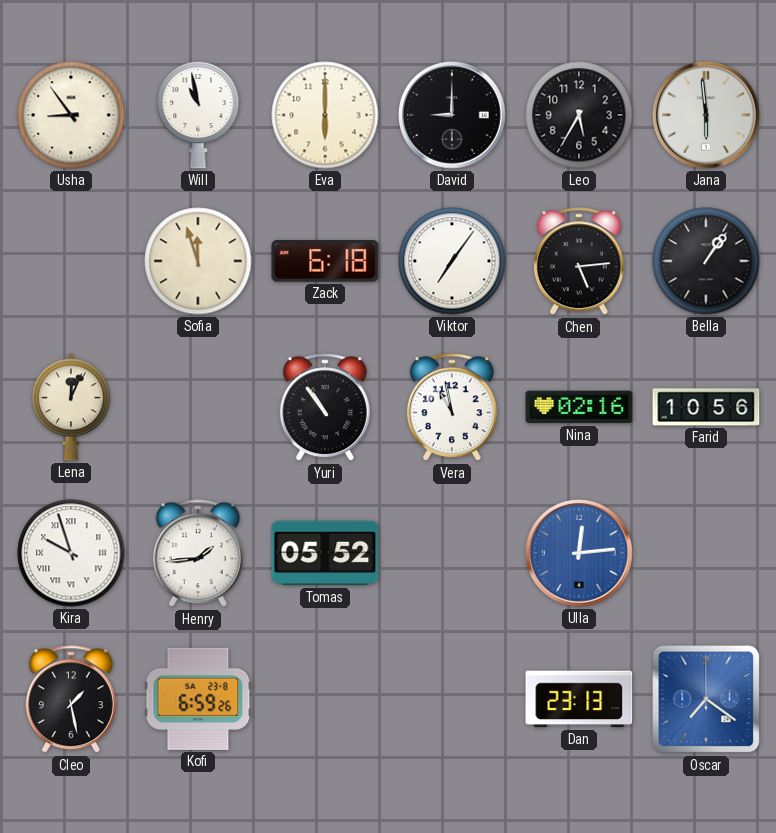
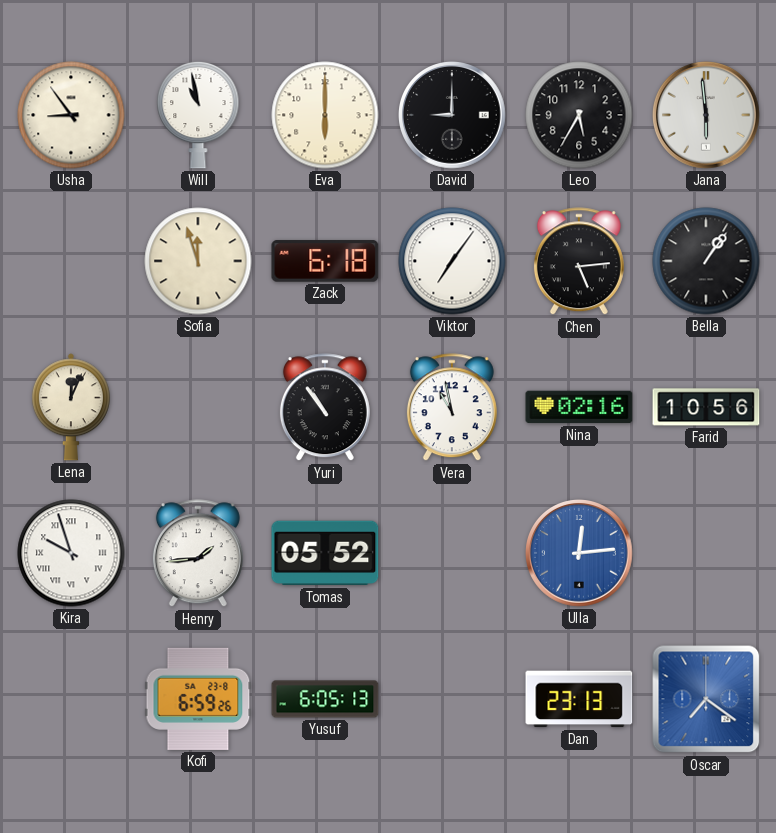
Cleo: 1:28 -> none
Yusuf: none -> 6:05
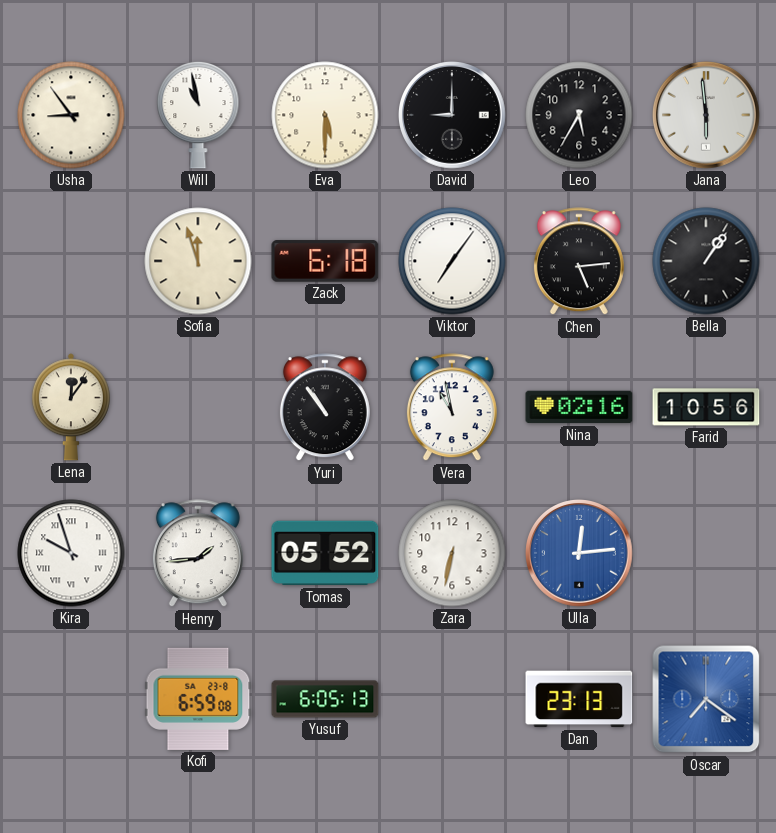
Eva: 6:00 -> 5:30
Lena: 12:04 -> 12:06
Zara: none -> 6:32
Kofi: 6:59:26 -> 6:59:08
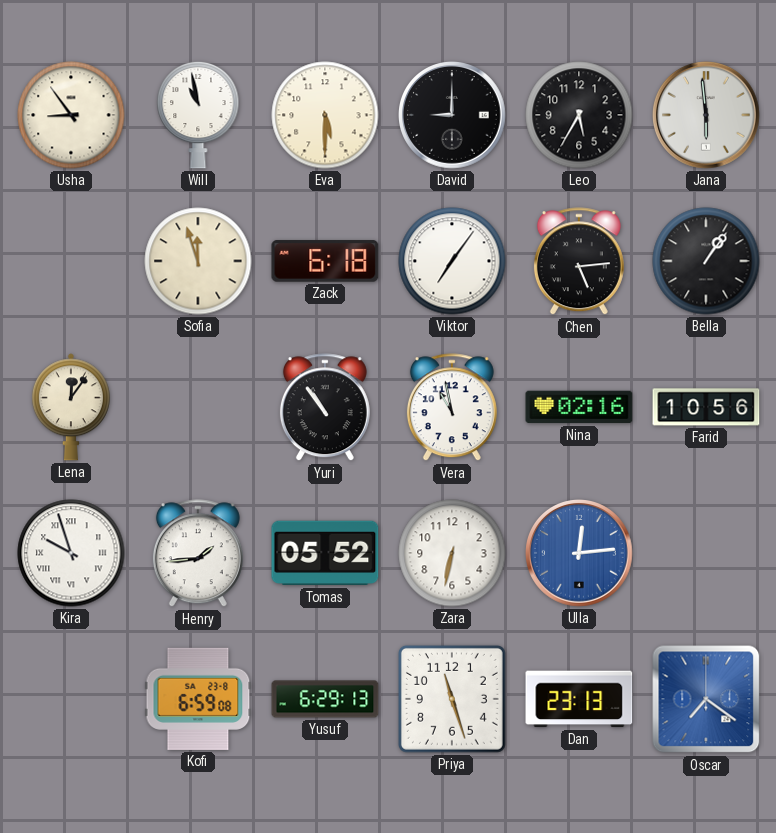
Yusuf: 6:05 -> 6:29
Priya: none -> 11:27
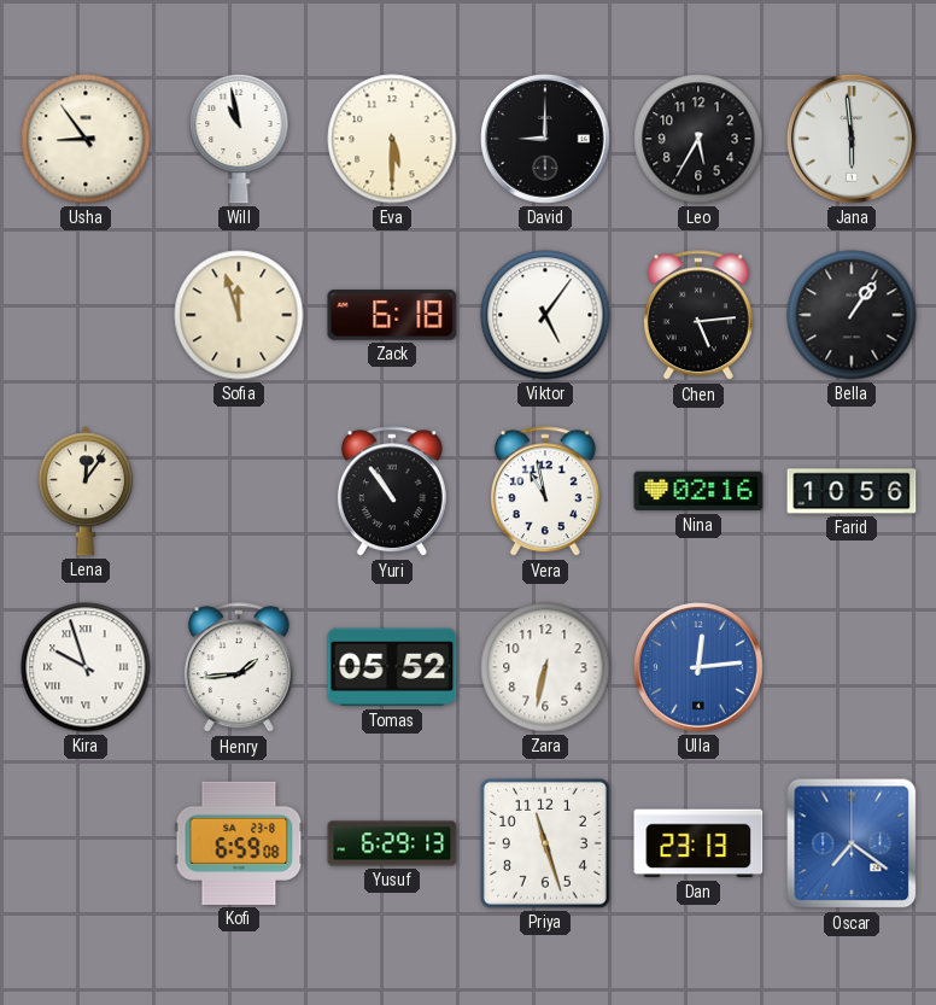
Viktor: 7:06 -> 5:06
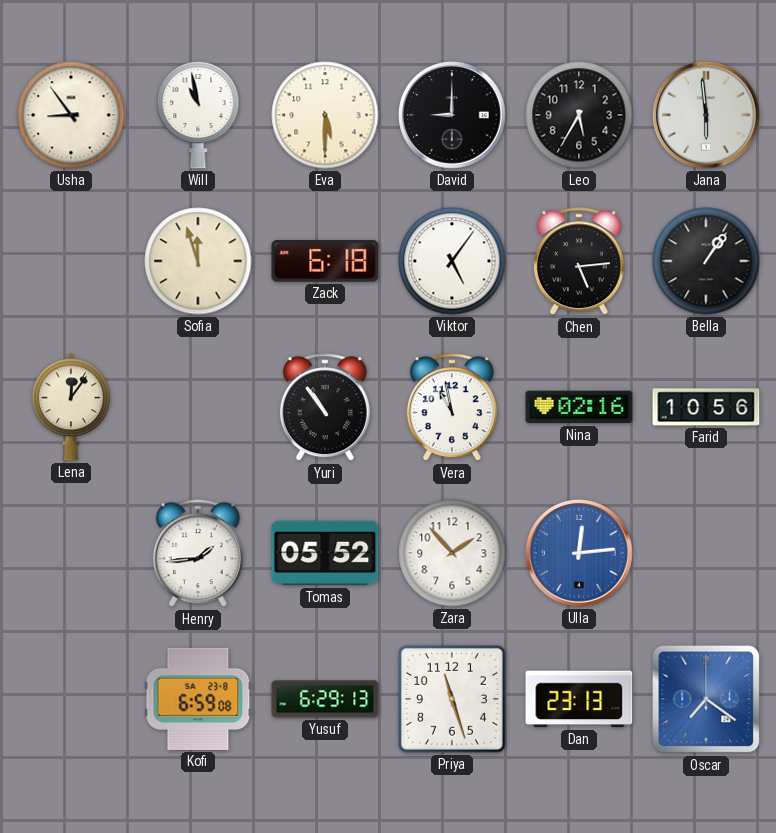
Kira: 9:57 -> none
Zara: 6:32 -> 1:53
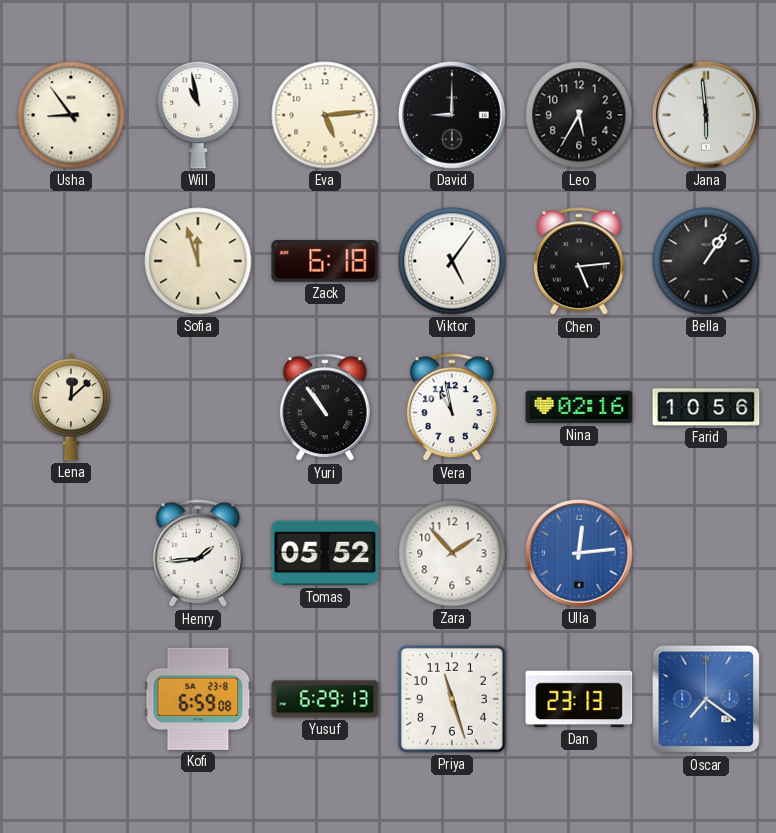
Eva: 5:30 -> 5:14
Lena: 12:06 -> 12:08
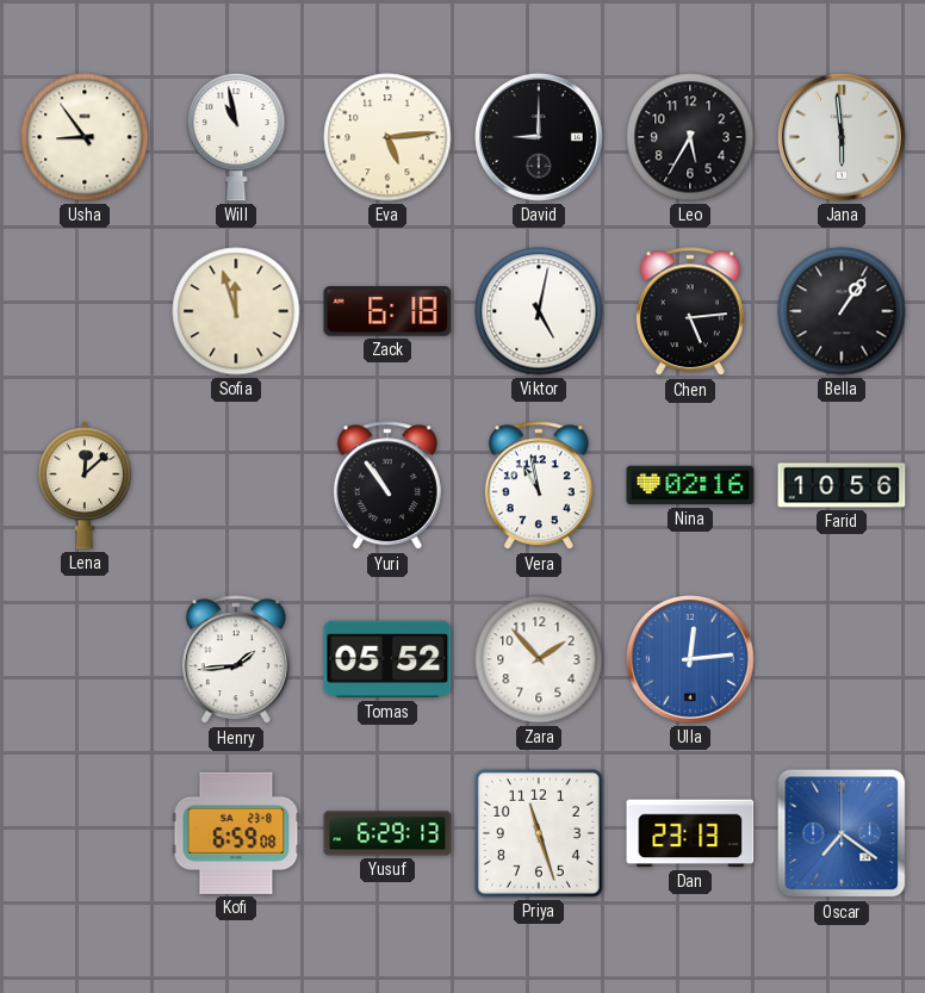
Viktor: 5:06 -> 5:02
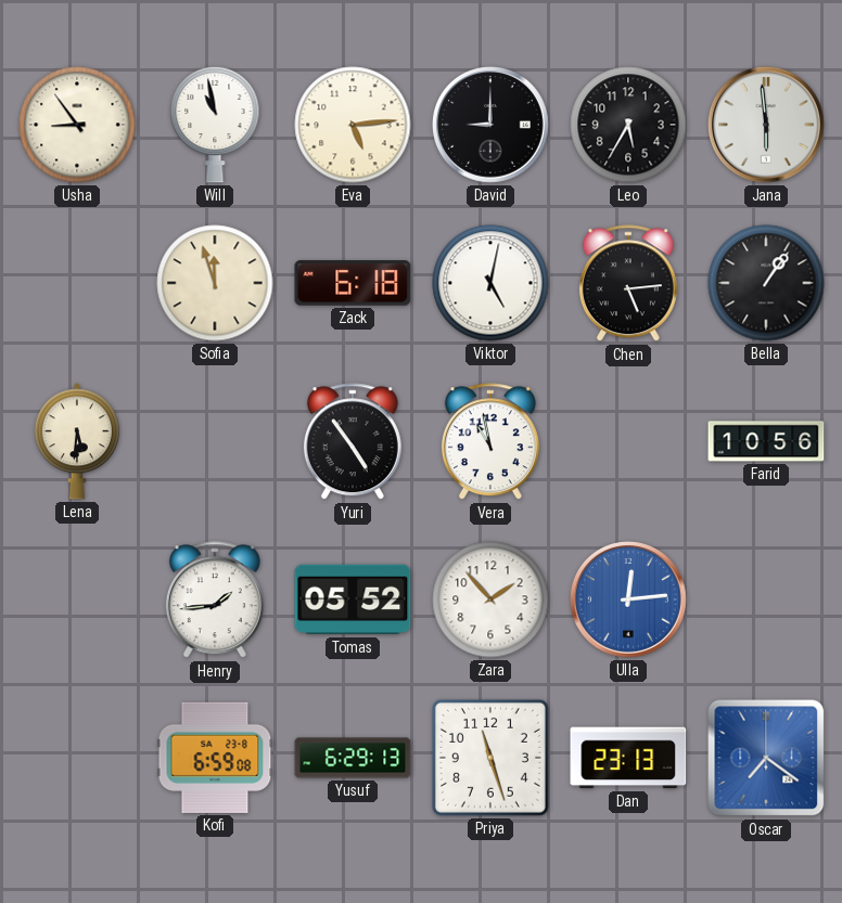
Lena: 12:08 -> 5:31
Yuri: 10:54 -> 4:54
Nina: 02:16 -> none
